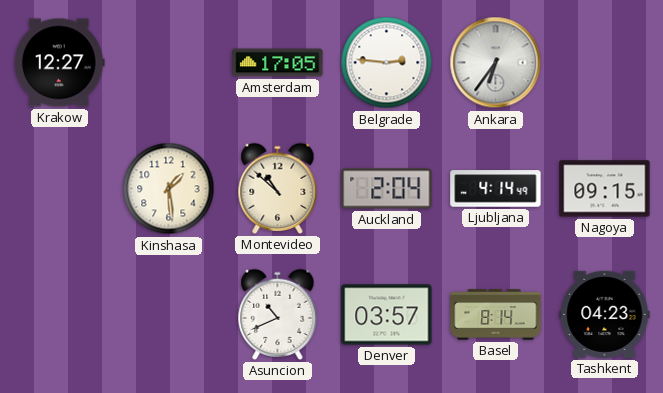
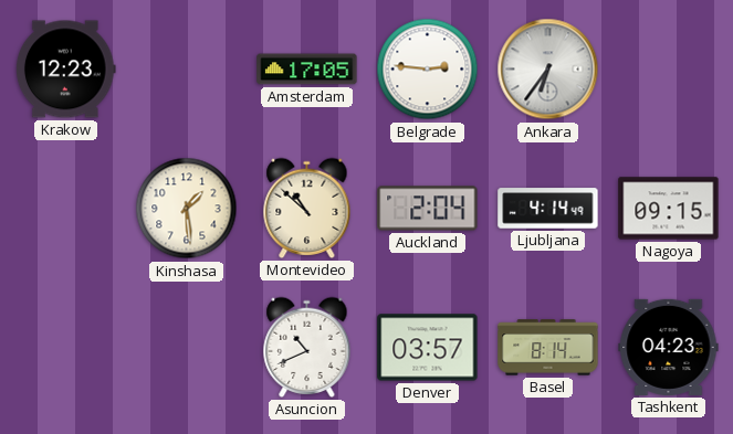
Krakow: 12:27 -> 12:23
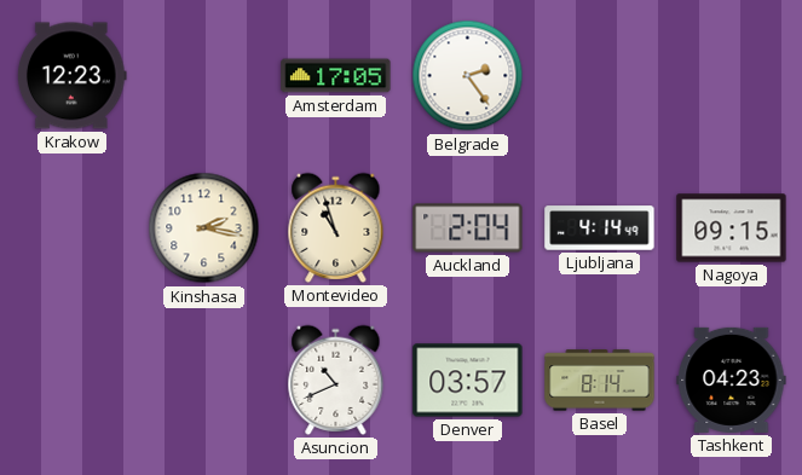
Belgrade: 2:46 -> 2:24
Ankara: 6:36 -> none
Kinshasa: 1:29 -> 2:17
Montevideo: 10:52 -> 10:57
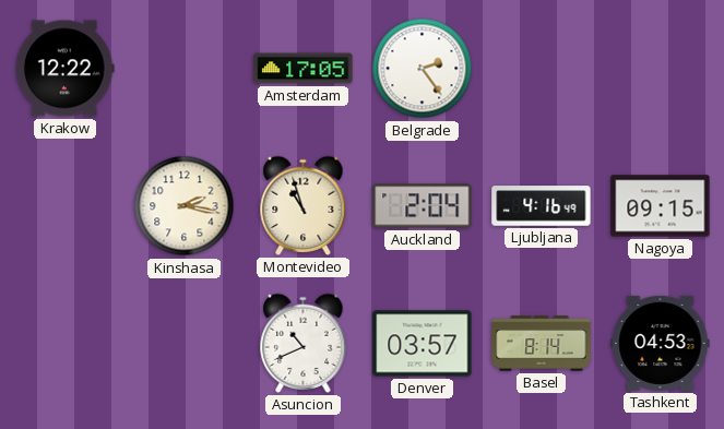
Krakow: 12:23 -> 12:22
Ljubljana: 4:14 -> 4:16
Tashkent: 04:23 -> 04:53
